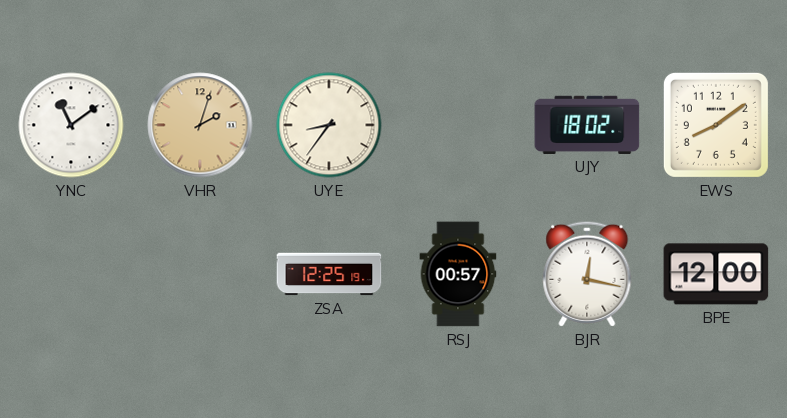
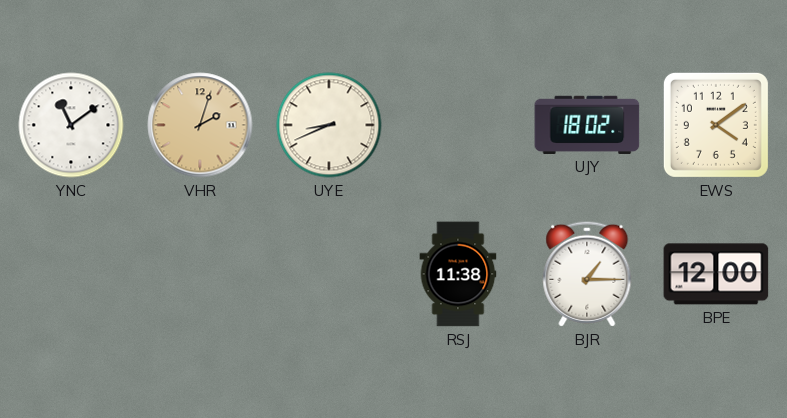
UYE: 8:36 -> 8:41
EWS: 8:09 -> 4:09
ZSA: 12:25 -> none
RSJ: 00:57 -> 11:38
BJR: 12:17 -> 1:15
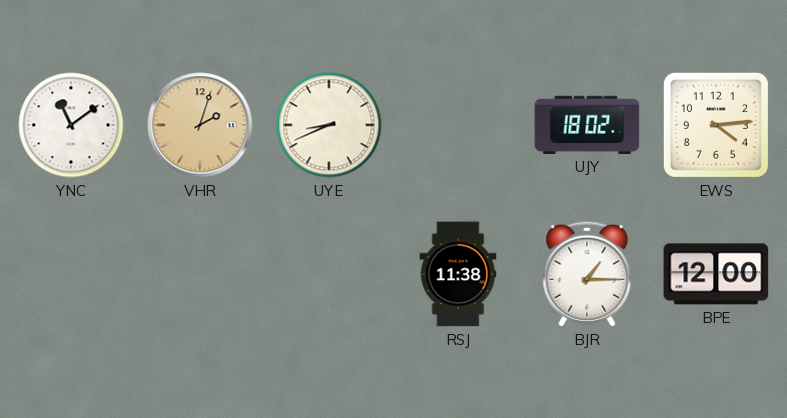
EWS: 4:09 -> 4:14
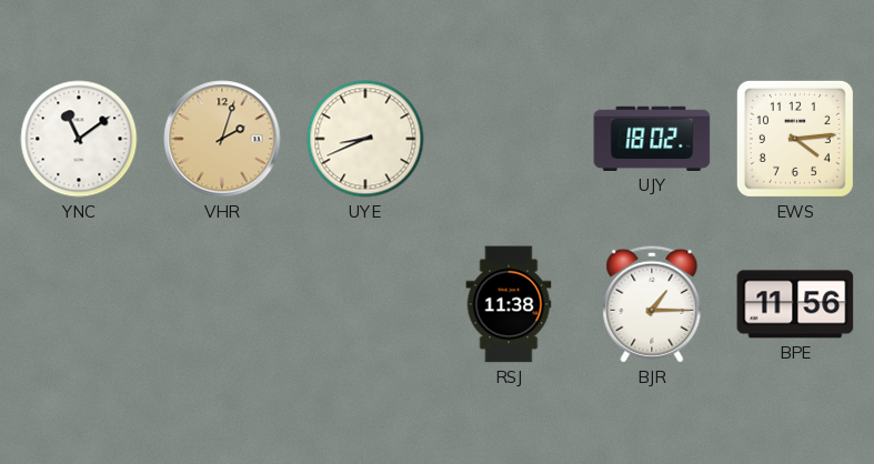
BPE: 12:00 -> 11:56
